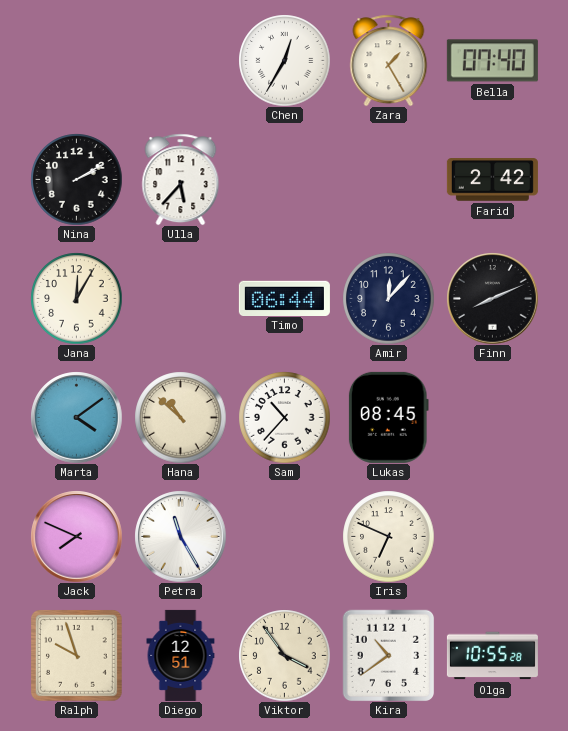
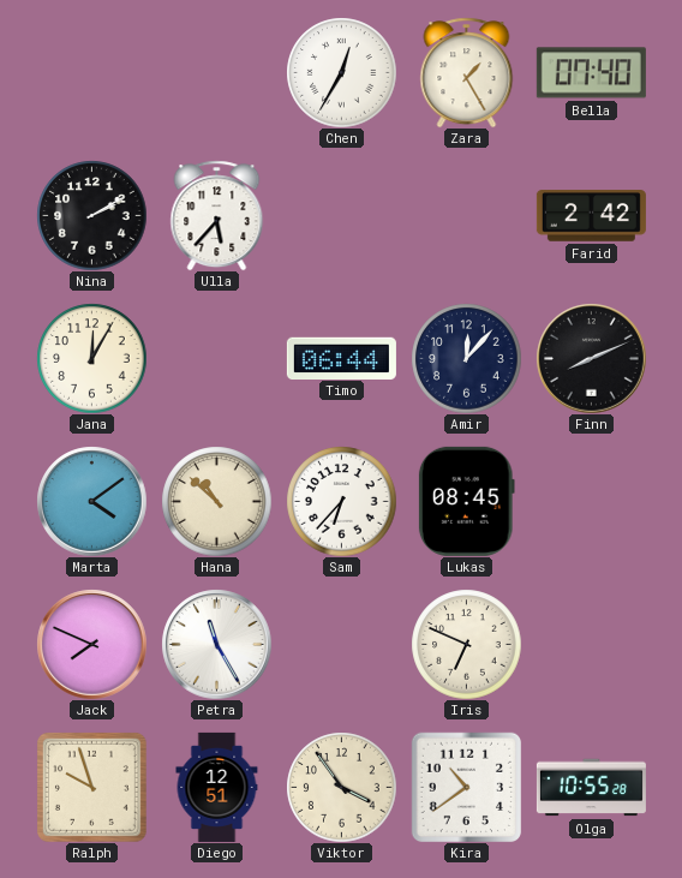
Sam: 10:37 -> 6:37
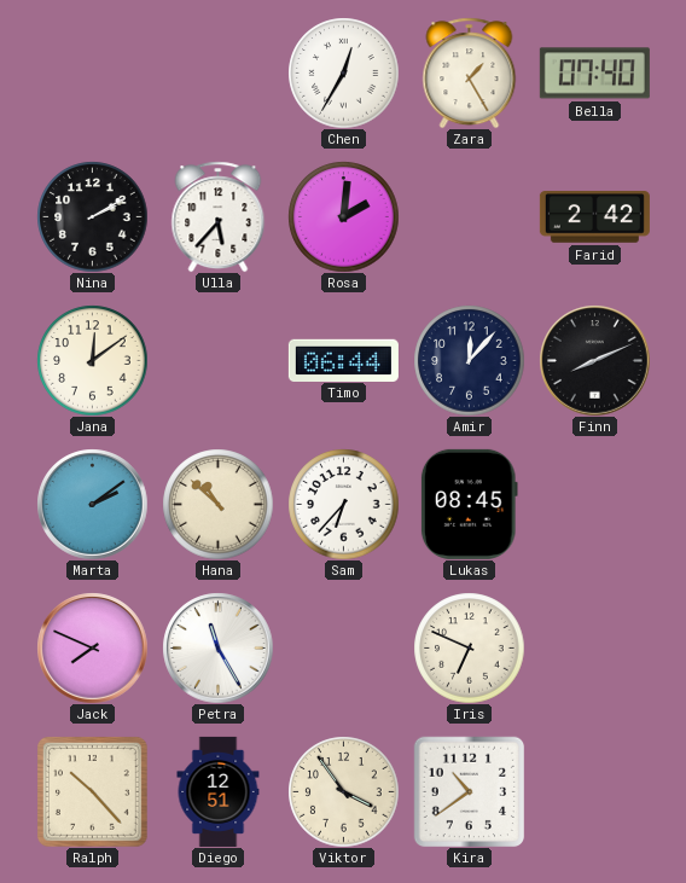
Rosa: none -> 2:01
Jana: 12:05 -> 12:09
Marta: 4:09 -> 2:09
Ralph: 9:57 -> 10:23
Olga: 10:55 -> none
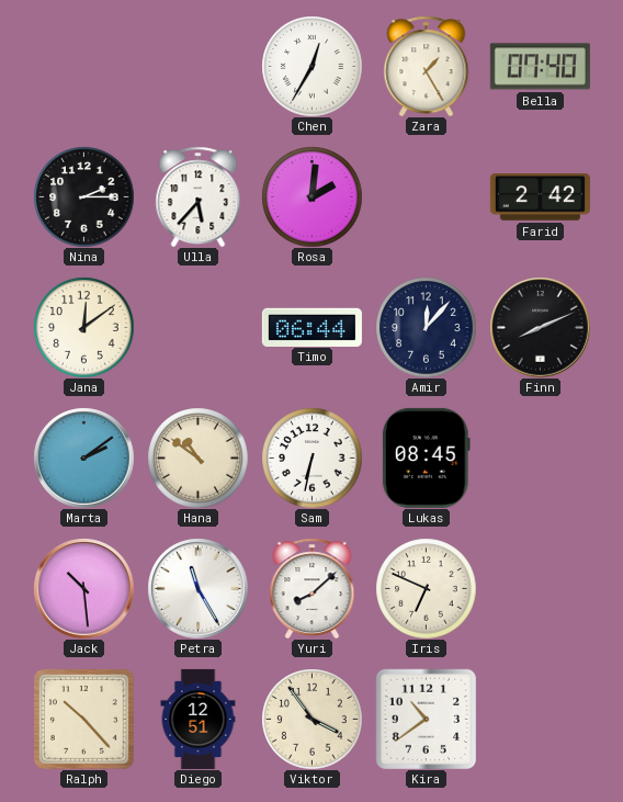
Nina: 2:10 -> 2:15
Hana: 10:52 -> 10:51
Sam: 6:37 -> 6:32
Jack: 7:49 -> 10:29
Yuri: none -> 8:08
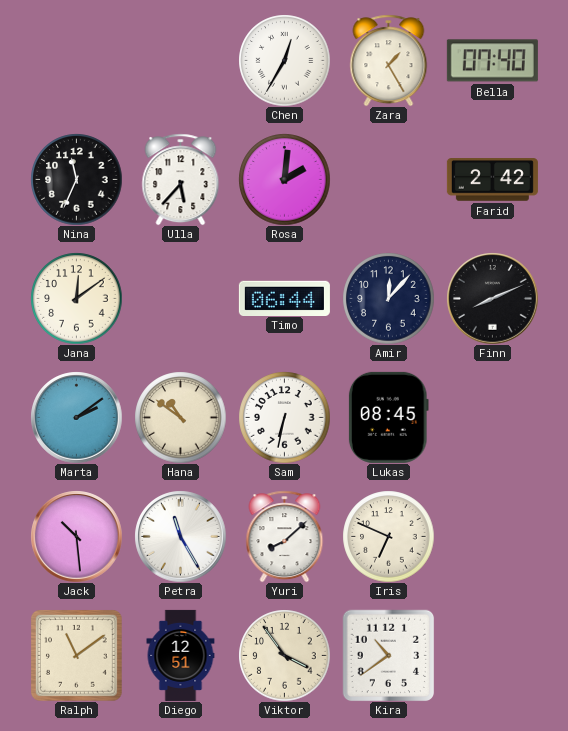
Nina: 2:15 -> 11:34
Ralph: 10:23 -> 11:09
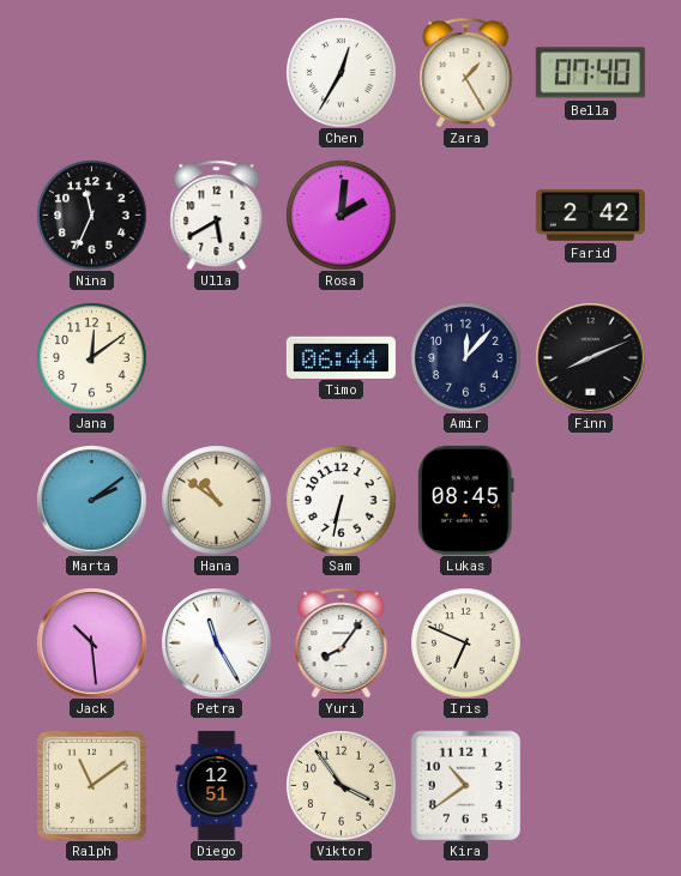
Ulla: 5:37 -> 5:40
Yuri: 8:08 -> 8:06
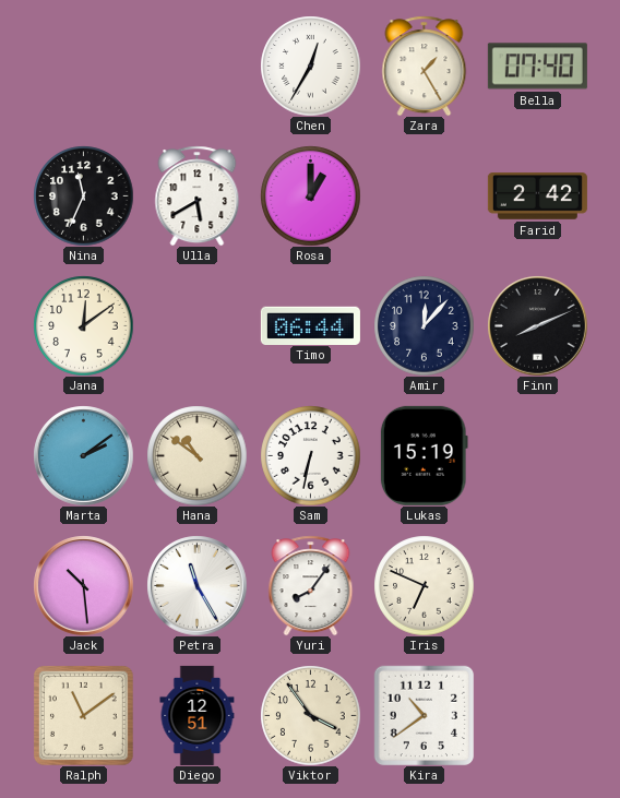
Rosa: 2:01 -> 1:00
Lukas: 08:45 -> 15:19
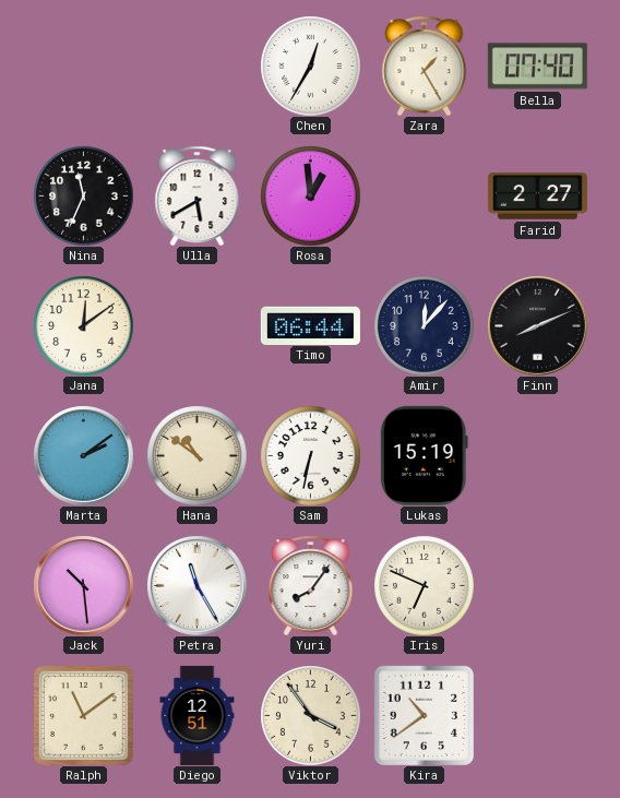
Rosa: 1:00 -> 12:59
Farid: 2:42 -> 2:27
